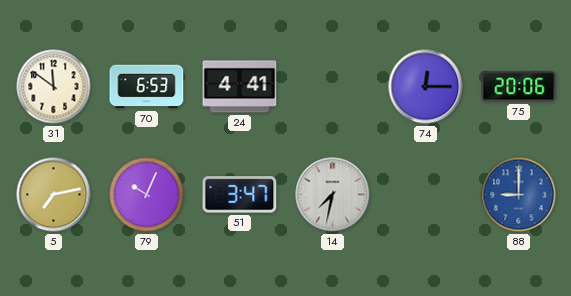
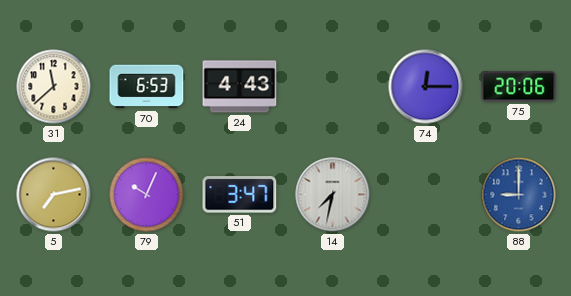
31: 11:51 -> 11:38
24: 4:41 -> 4:43
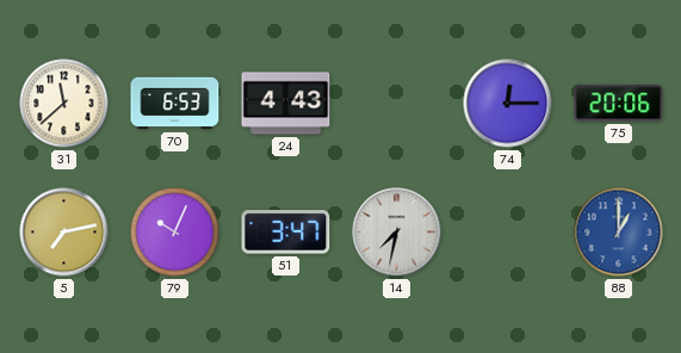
88: 9:00 -> 1:00
